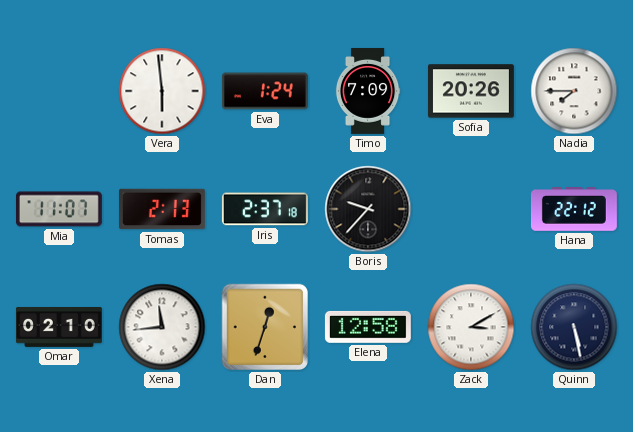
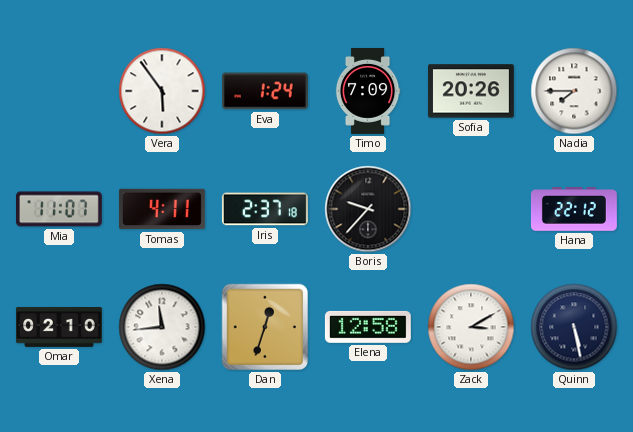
Vera: 5:59 -> 5:54
Tomas: 2:13 -> 4:11
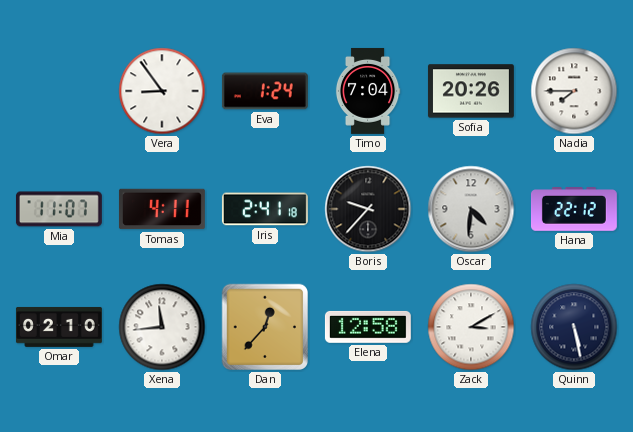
Vera: 5:54 -> 8:54
Timo: 7:09 -> 7:04
Iris: 2:37 -> 2:41
Oscar: none -> 4:31
Dan: 12:33 -> 12:37
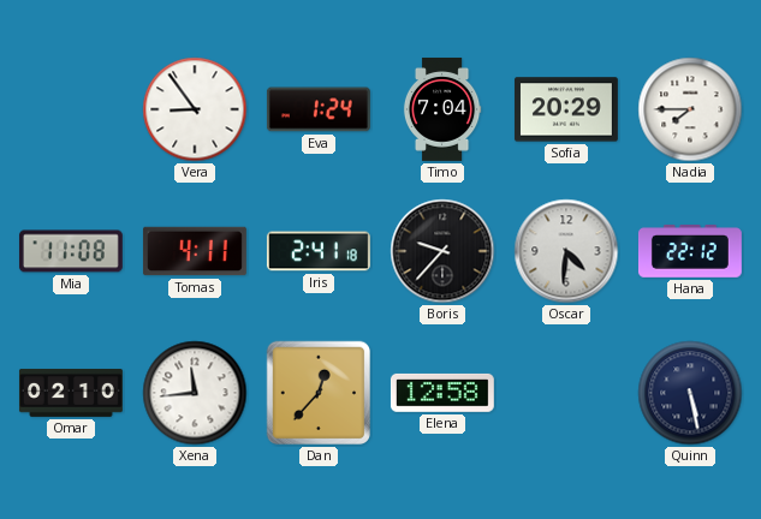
Sofia: 20:26 -> 20:29
Mia: 11:07 -> 11:08
Zack: 3:10 -> none
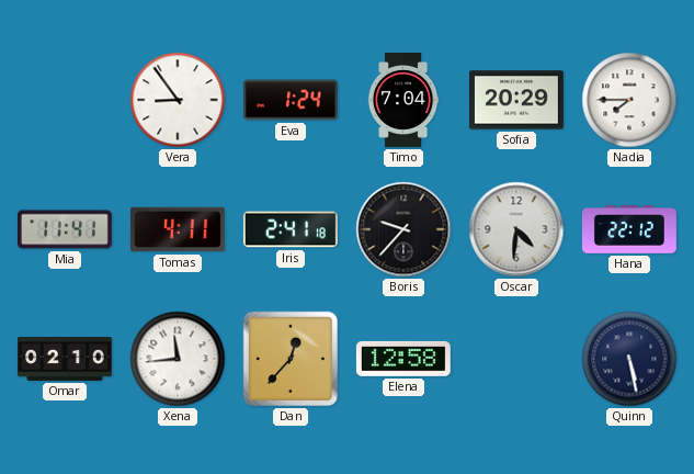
Mia: 11:08 -> 11:41
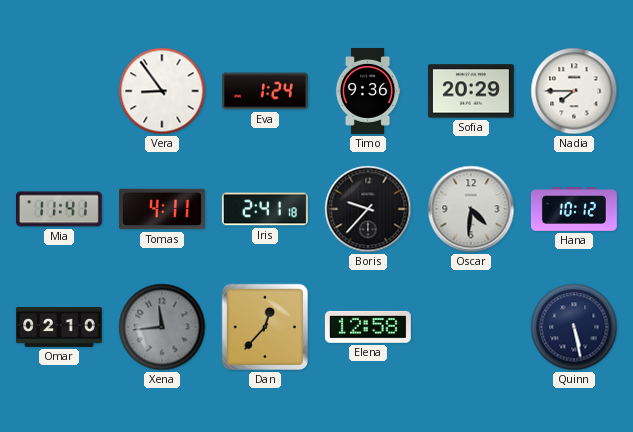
Timo: 7:04 -> 9:36
Hana: 22:12 -> 10:12
Xena dial: white -> grey
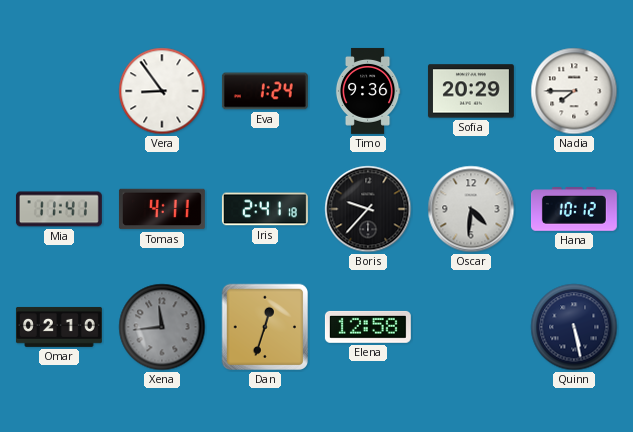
Dan: 12:37 -> 12:33
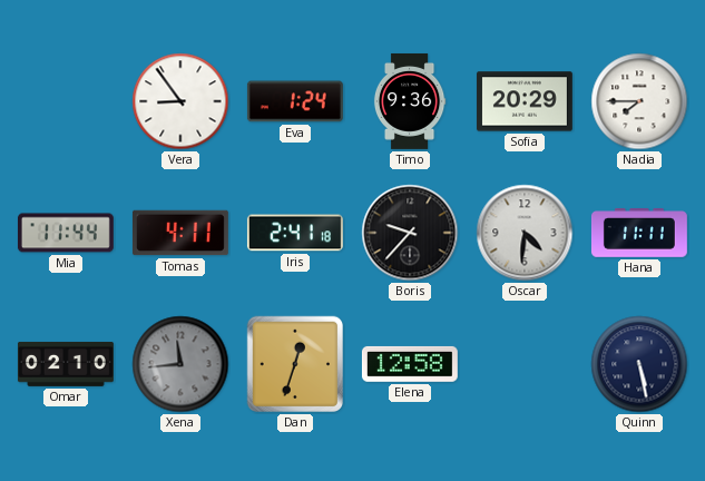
Mia: 11:41 -> 11:44
Hana: 10:12 -> 11:11
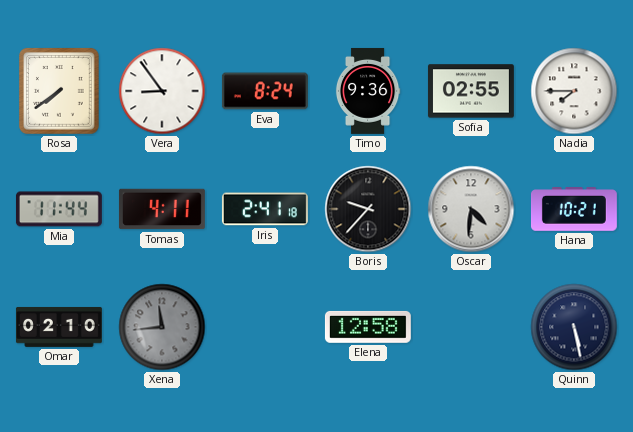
Rosa: none -> 7:39
Eva: 1:24 -> 8:24
Sofia: 20:29 -> 02:55
Hana: 11:11 -> 10:21
Dan: 12:33 -> none
